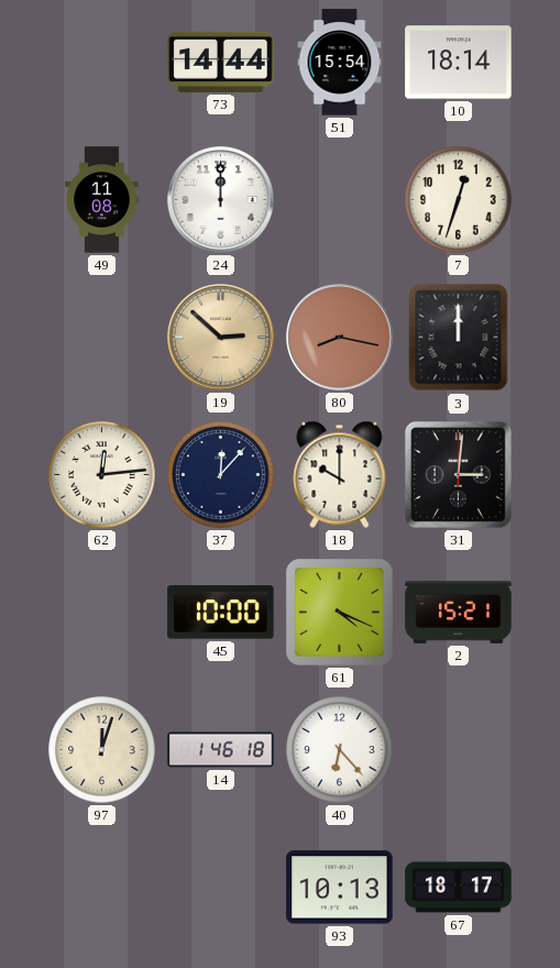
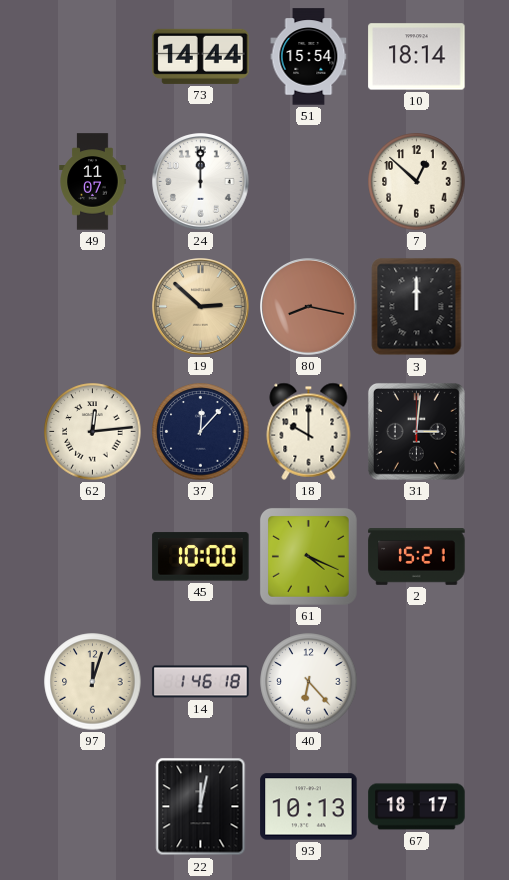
49: 11:08 -> 11:07
7: 12:33 -> 12:52
22: none -> 12:02
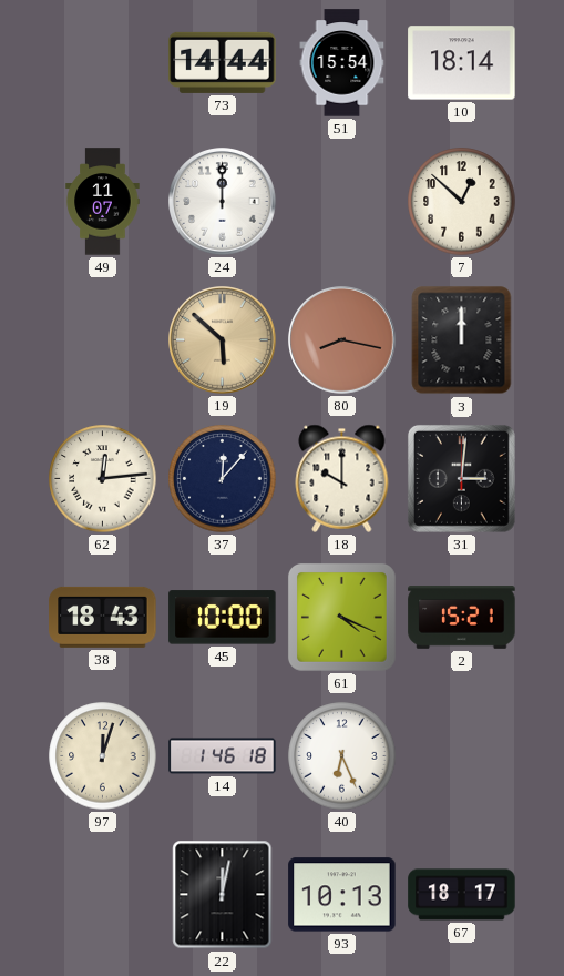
19: 2:52 -> 5:52
38: none -> 18:43
40: 6:23 -> 6:26
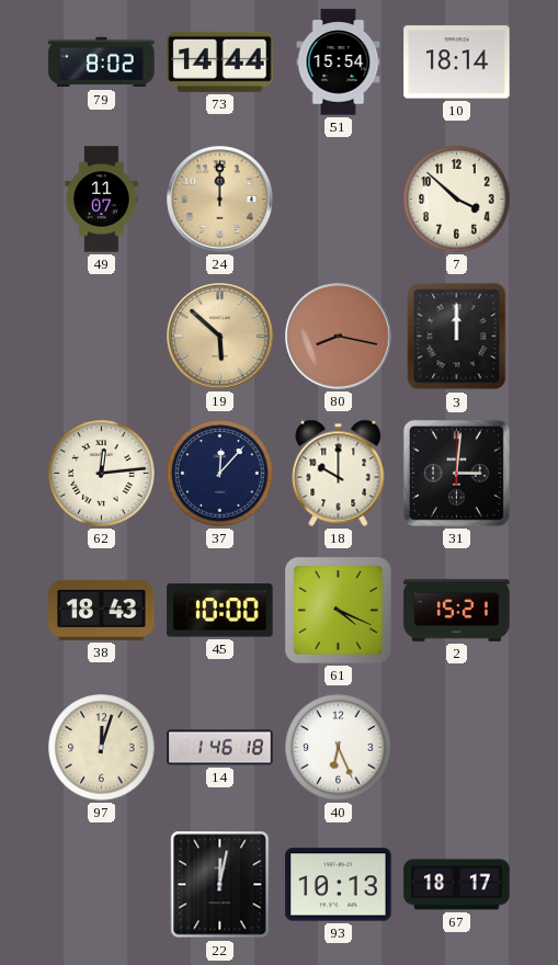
79: none -> 8:02
24 dial: white -> champagne
7: 12:52 -> 3:52
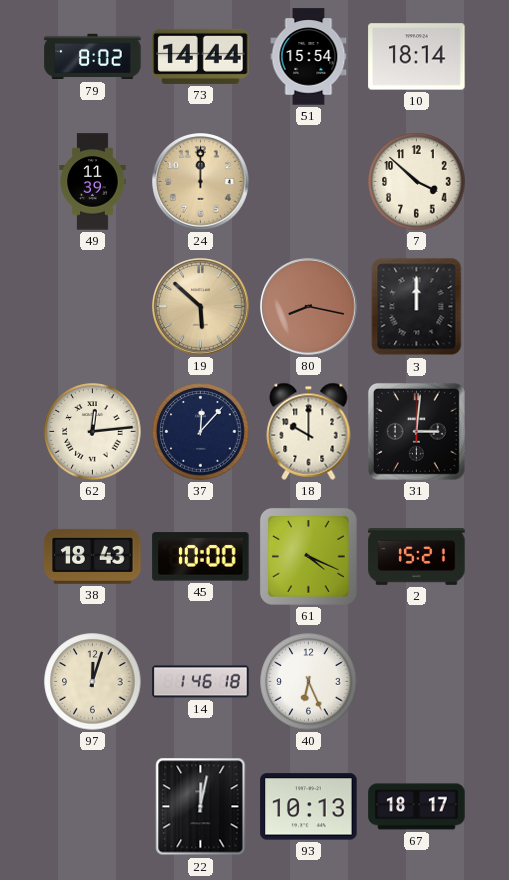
49: 11:07 -> 11:39
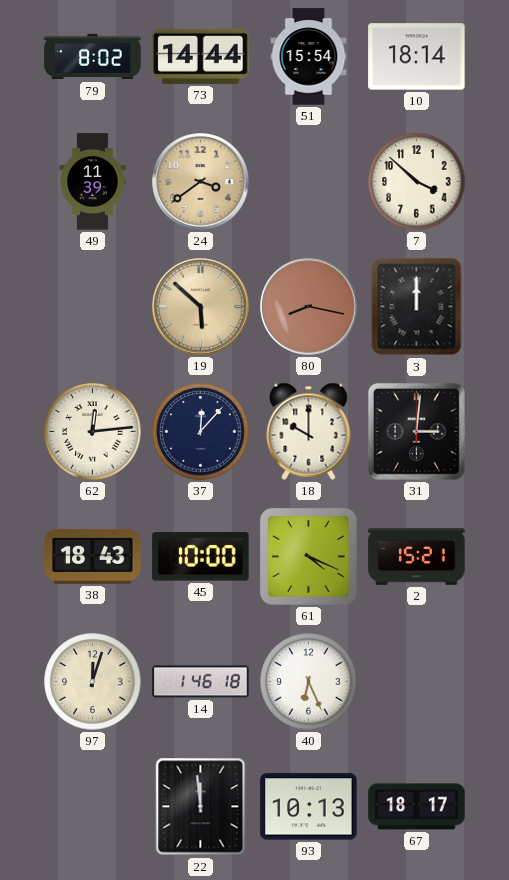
24: 12:00 -> 3:39
22: 12:02 -> 11:59
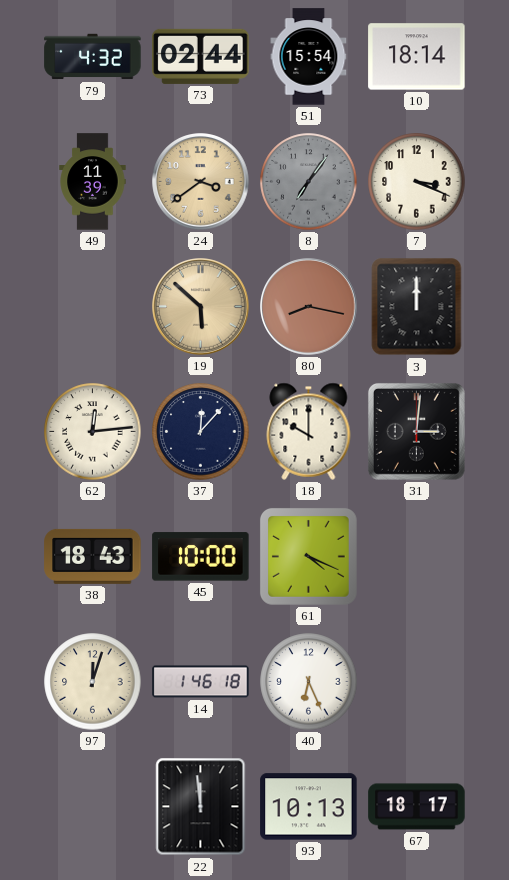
79: 8:02 -> 4:32
73: 14:44 -> 02:44
8: none -> 7:06
7: 3:52 -> 3:19
2: 15:21 -> none
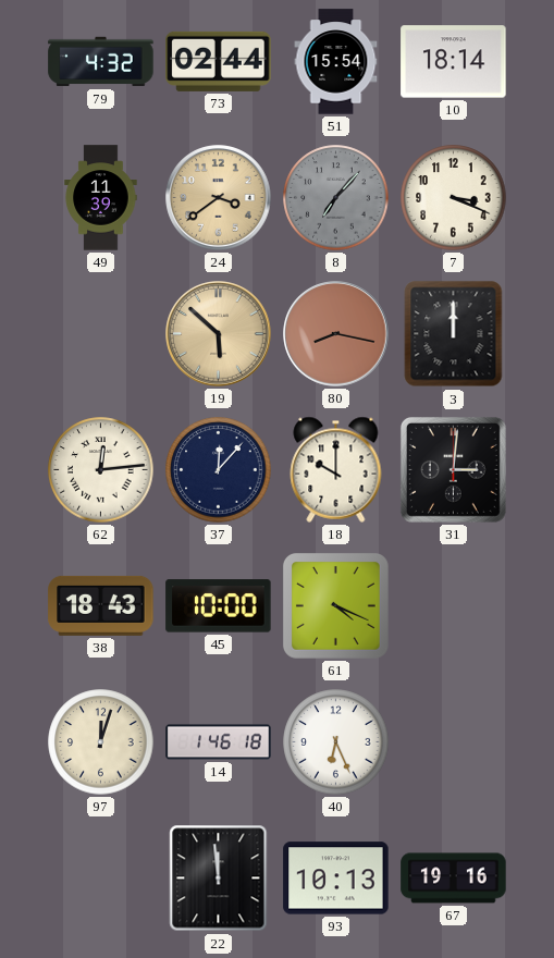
8: 7:06 -> 7:07
67: 18:17 -> 19:16
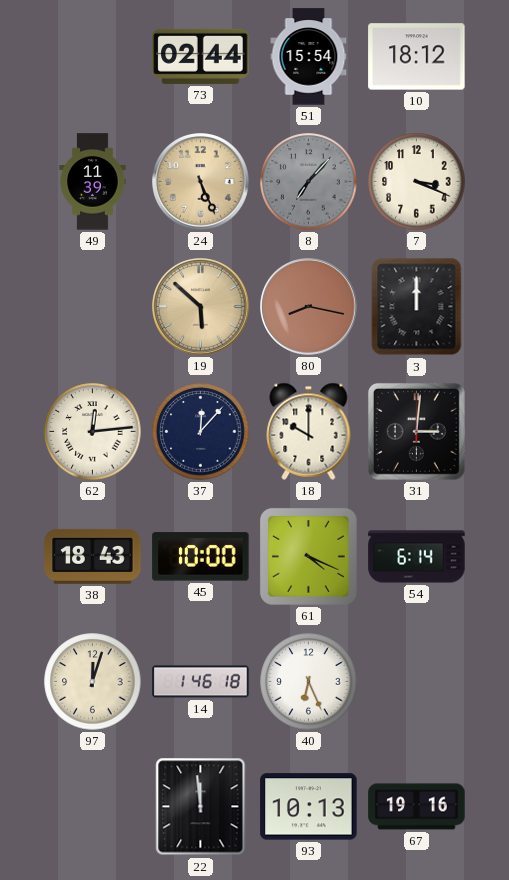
79: 4:32 -> none
10: 18:14 -> 18:12
24: 3:39 -> 5:26
54: none -> 6:14
